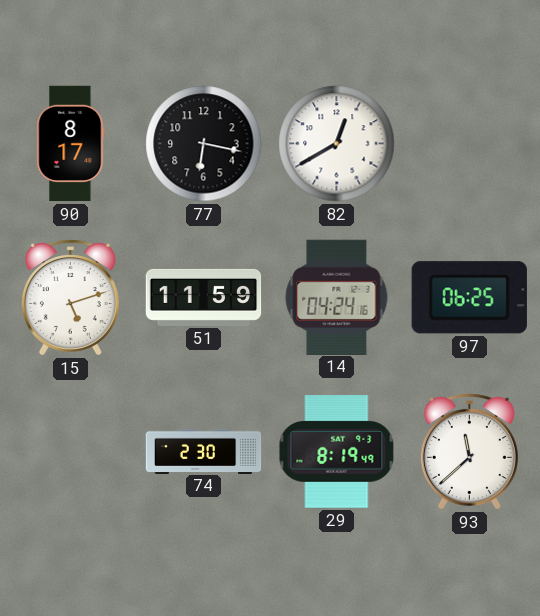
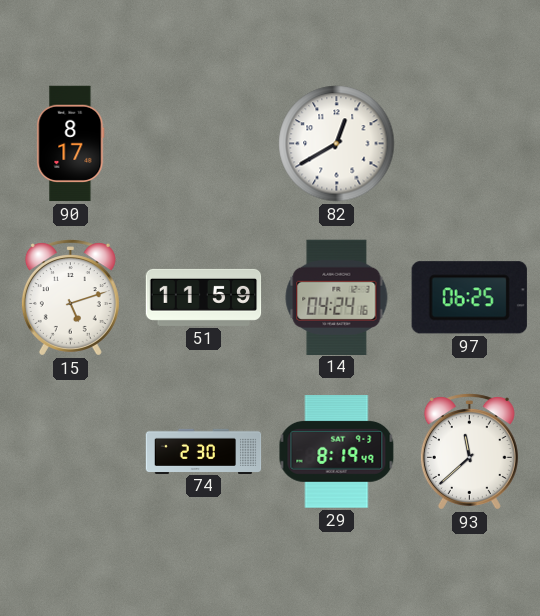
77: 6:17 -> none
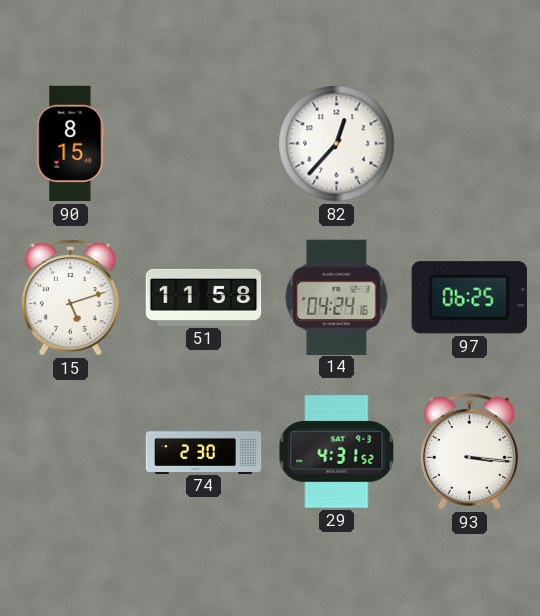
90: 8:17 -> 8:15
82: 12:40 -> 12:37
51: 11:59 -> 11:58
29: 8:19 -> 4:31
93: 11:38 -> 3:16
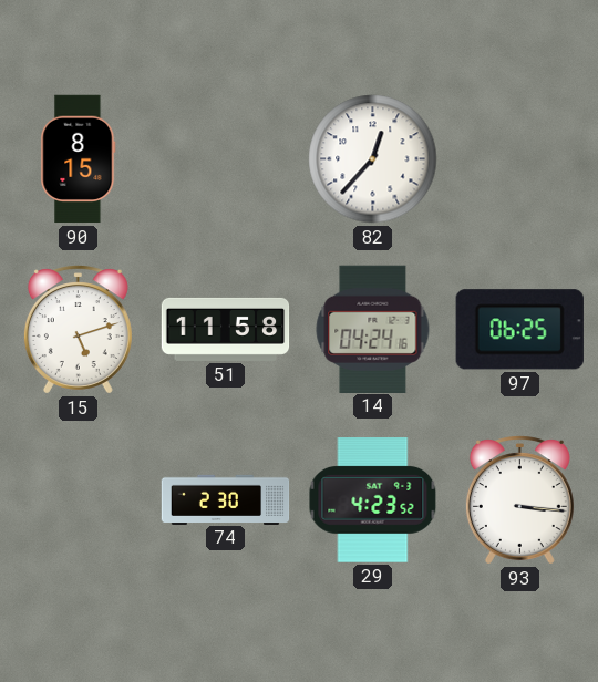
29: 4:31 -> 4:23
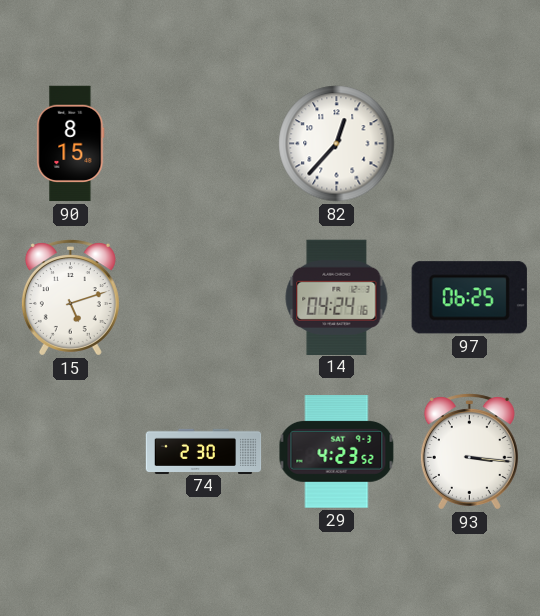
51: 11:58 -> none
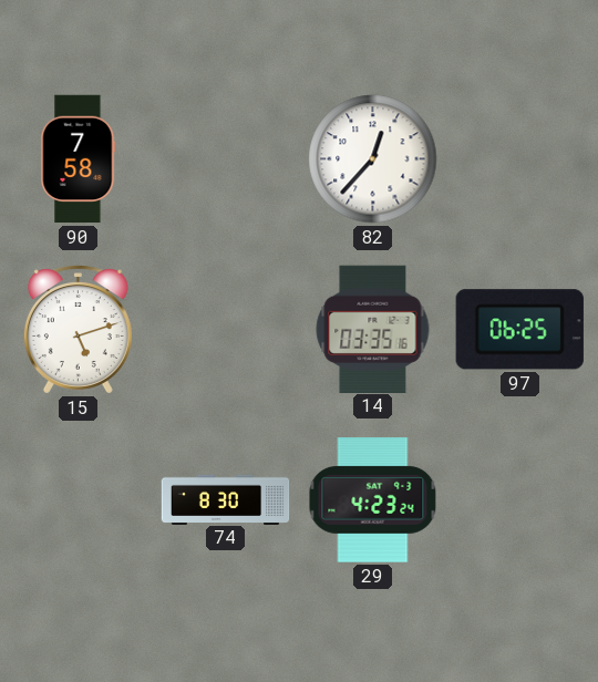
90: 8:15 -> 7:58
14: 04:24 -> 03:35
74: 2:30 -> 8:30
29: 4:23:52 -> 4:23:24
93: 3:16 -> none
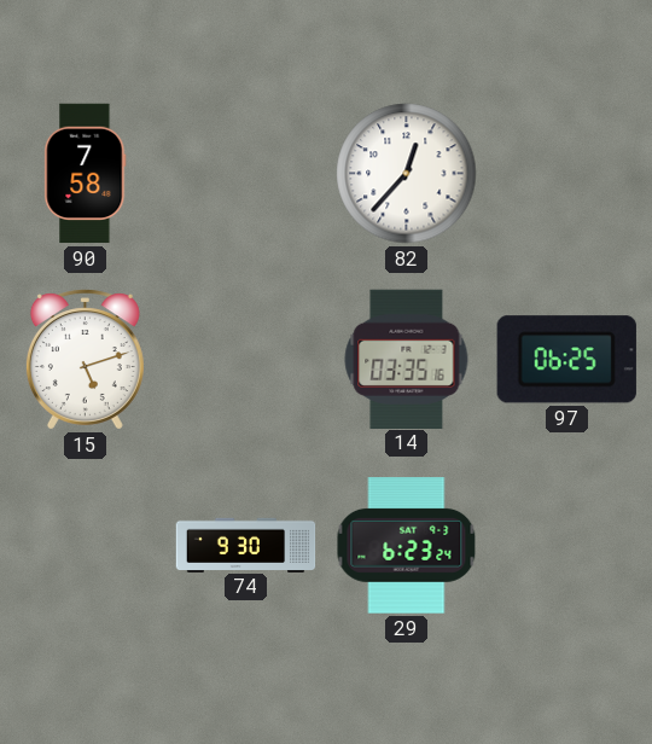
74: 8:30 -> 9:30
29: 4:23 -> 6:23
